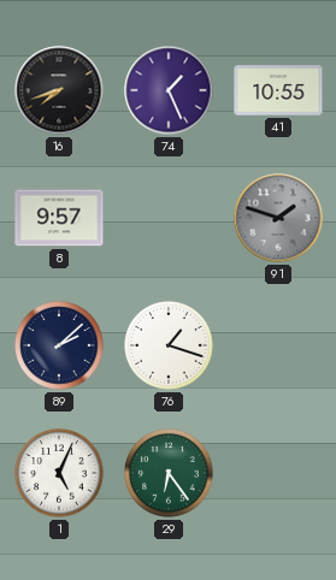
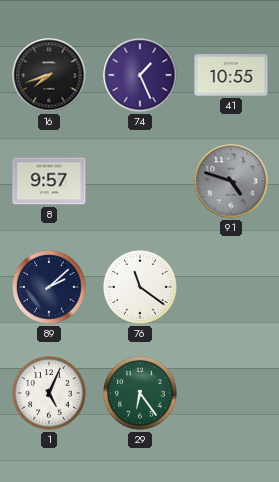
91: 1:48 -> 4:48
76: 1:18 -> 11:21
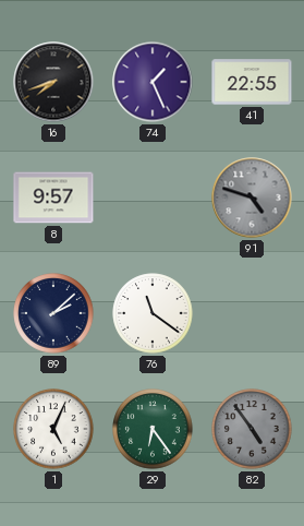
41: 10:55 -> 22:55
82: none -> 4:54
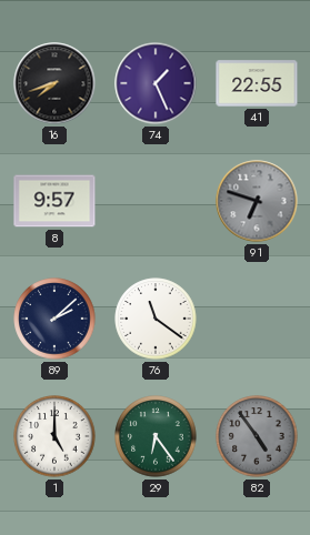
91: 4:48 -> 6:48
1: 5:04 -> 5:00
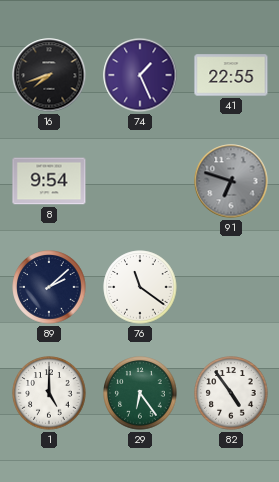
8: 9:57 -> 9:54
82 dial: grey -> white
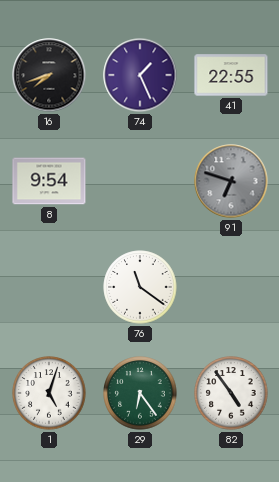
89: 2:08 -> none
1: 5:00 -> 5:03
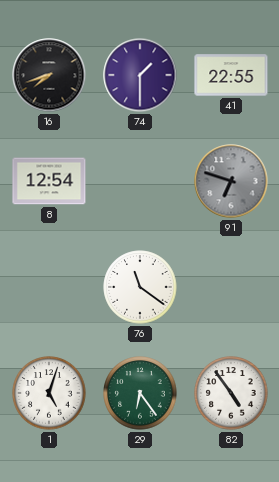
74: 1:26 -> 1:30
8: 9:54 -> 12:54
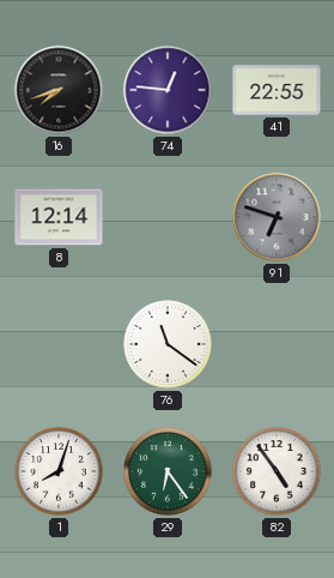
74: 1:30 -> 12:46
8: 12:54 -> 12:14
1: 5:03 -> 8:03
